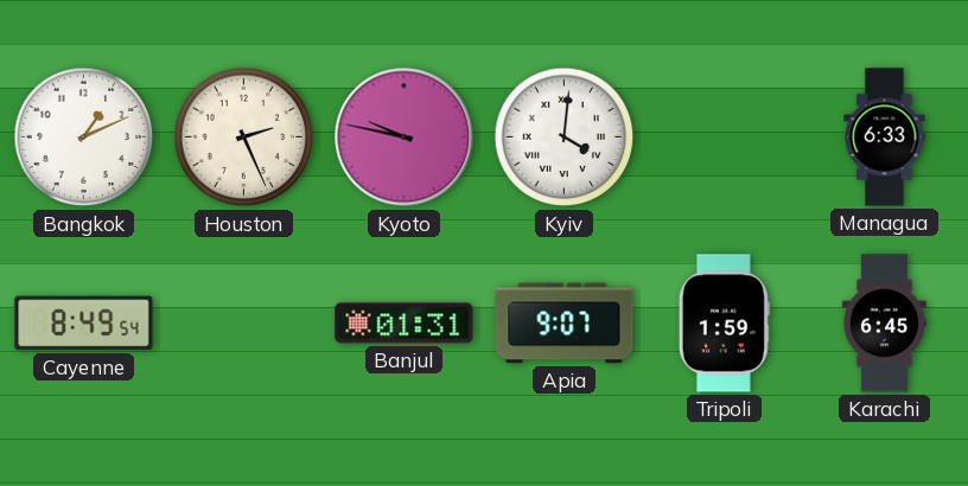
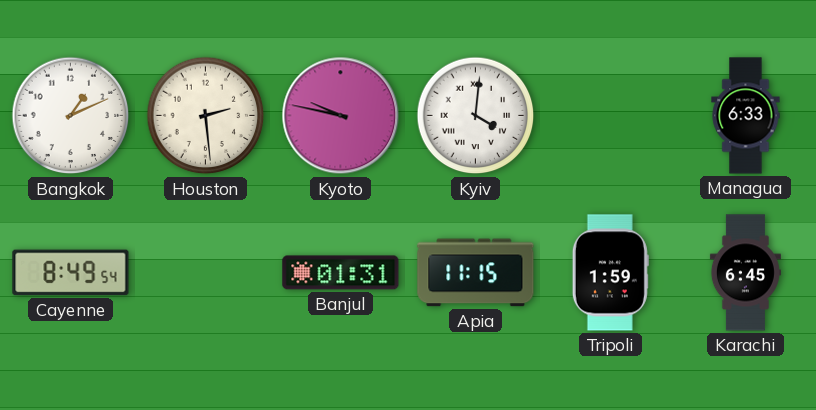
Houston: 2:26 -> 2:29
Apia: 9:07 -> 11:15
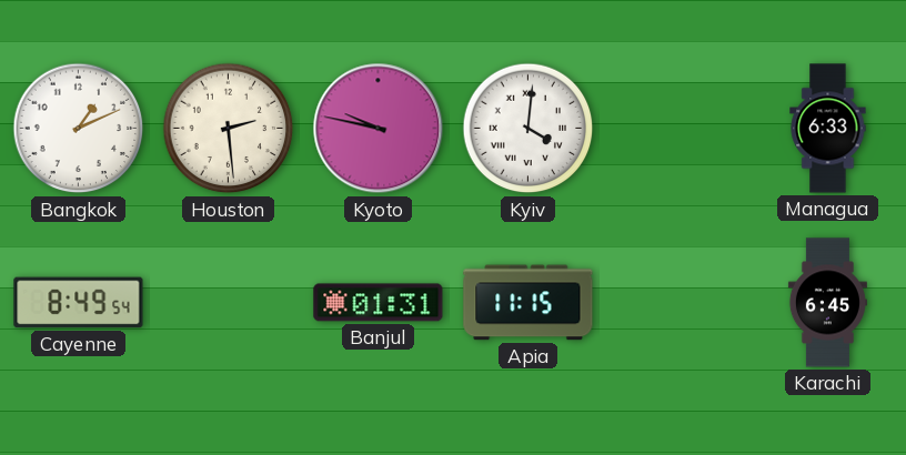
Tripoli: 1:59 -> none
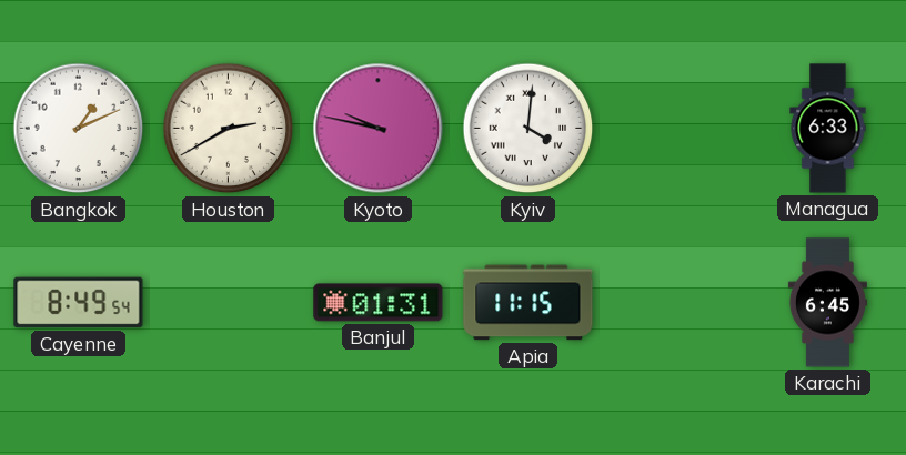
Houston: 2:29 -> 2:40
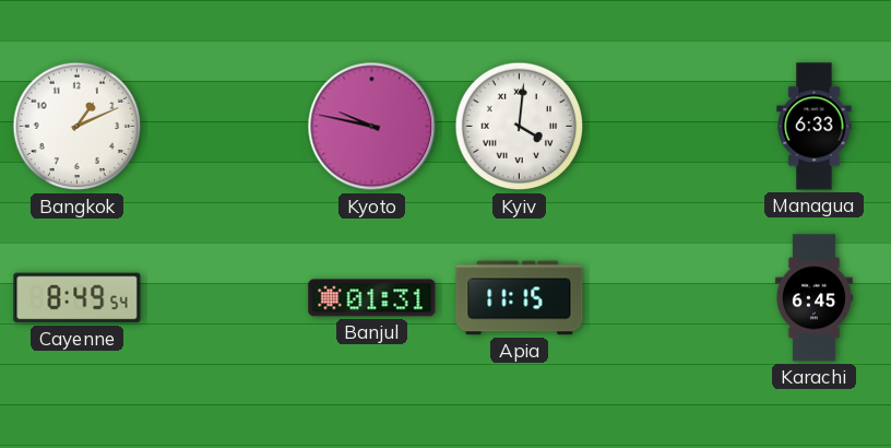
Houston: 2:40 -> none
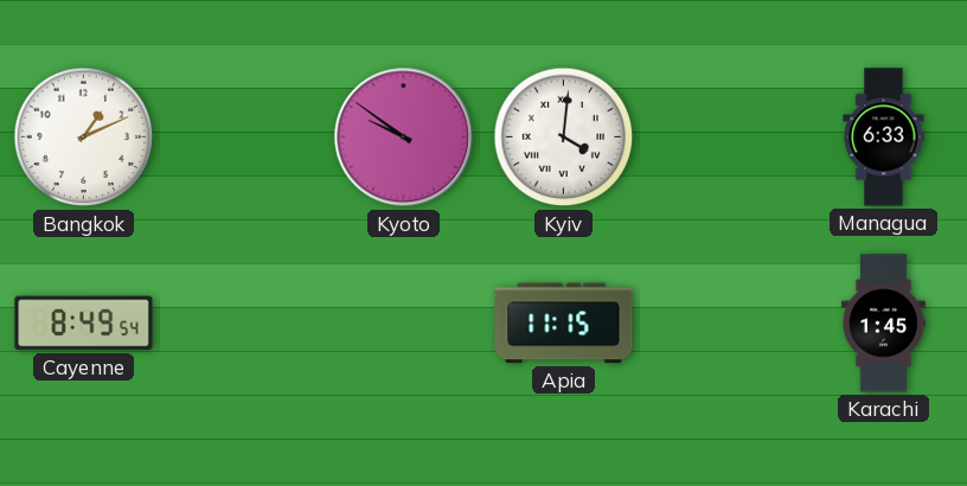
Kyoto: 9:47 -> 9:51
Banjul: 01:31 -> none
Karachi: 6:45 -> 1:45
